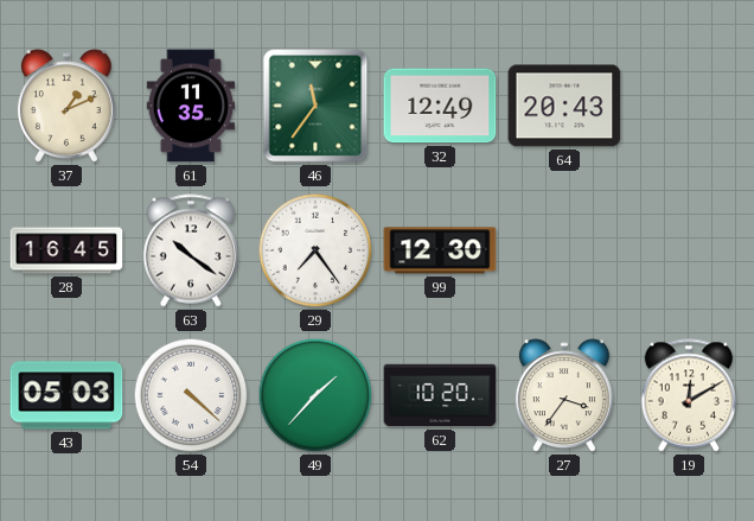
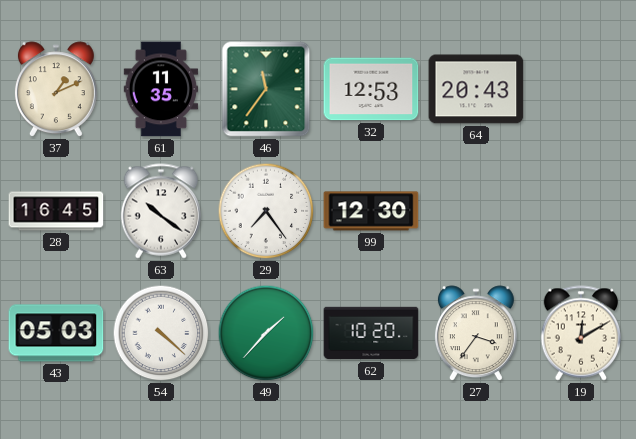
32: 12:49 -> 12:53
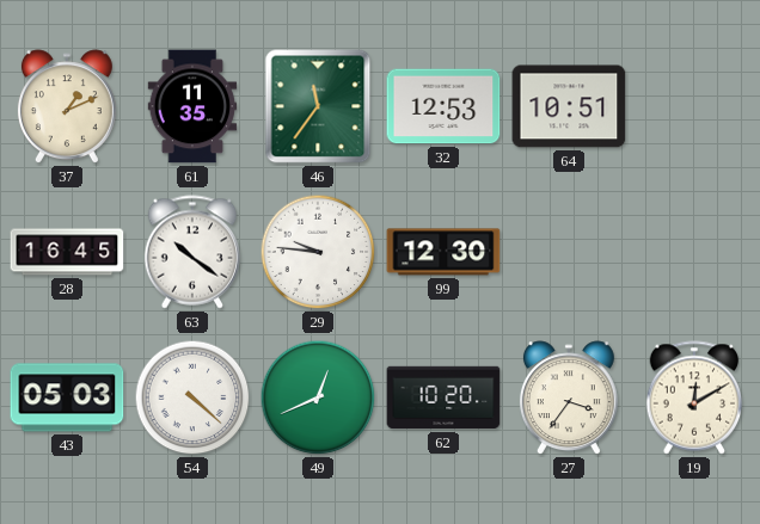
64: 20:43 -> 10:51
29: 7:24 -> 9:46
49: 1:37 -> 12:41
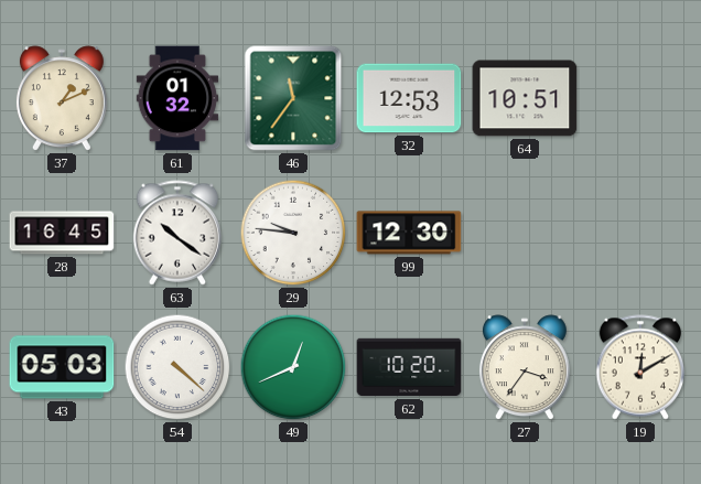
61: 11:35 -> 01:32
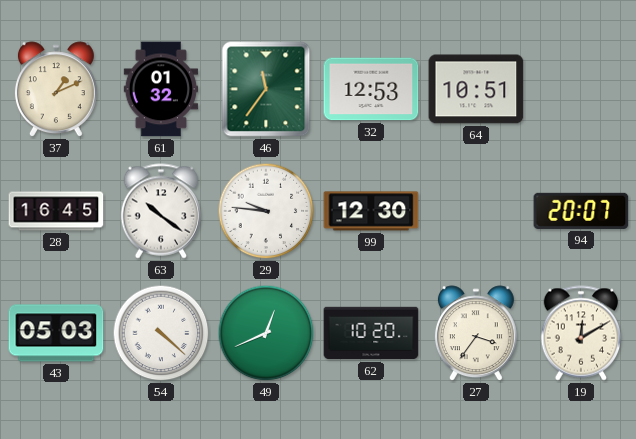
94: none -> 20:07
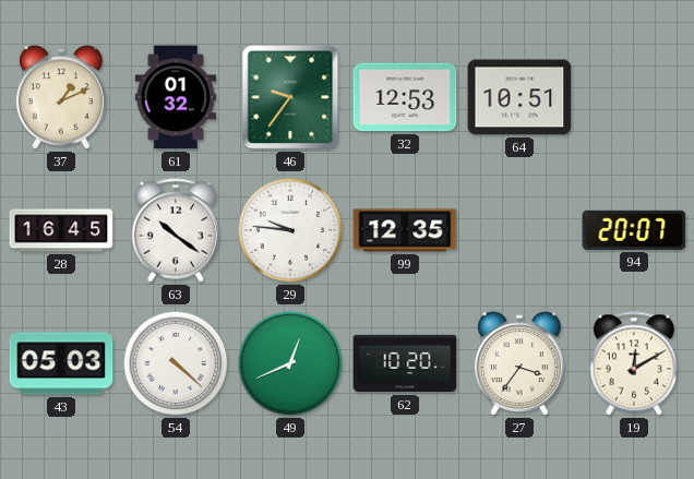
46: 11:36 -> 9:36
99: 12:30 -> 12:35
